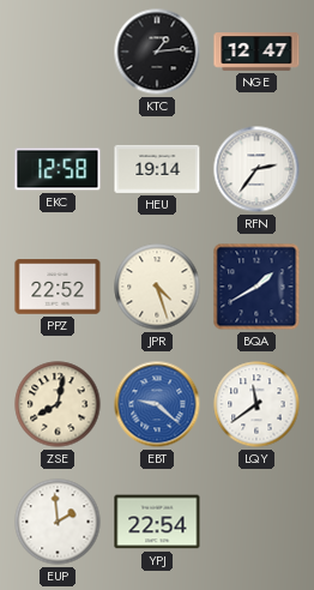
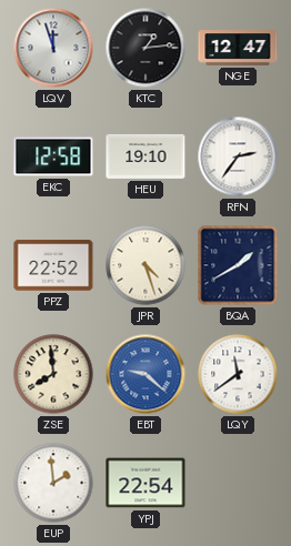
LQV: none -> 11:57
HEU: 19:14 -> 19:10
ZSE: 8:02 -> 7:59
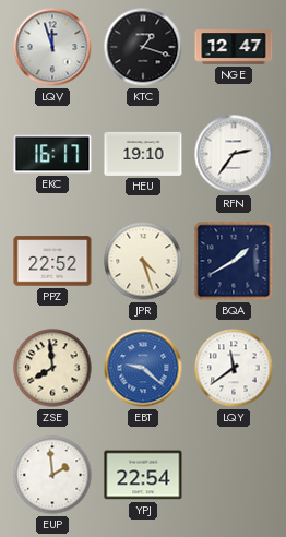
KTC: 1:14 -> 1:18
EKC: 12:58 -> 16:17
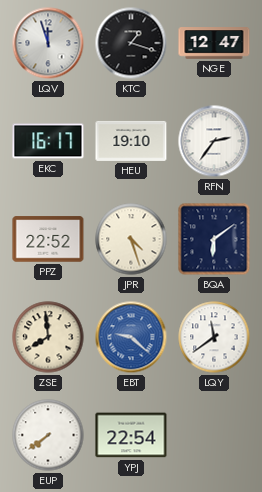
BQA: 1:40 -> 6:09
EUP: 1:59 -> 7:39
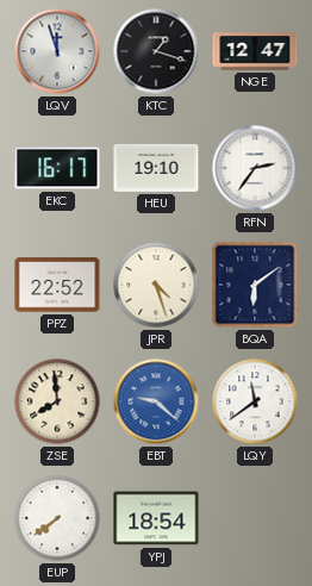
YPJ: 22:54 -> 18:54
